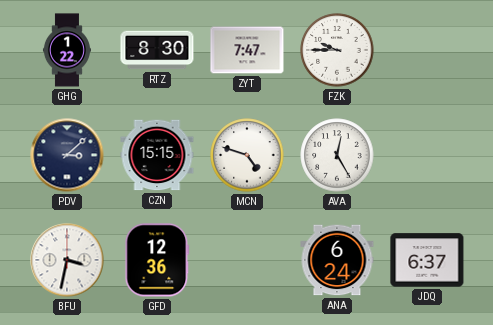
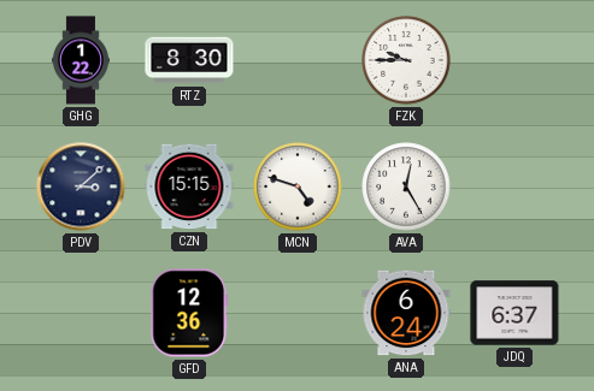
ZYT: 7:47 -> none
BFU: 3:32 -> none
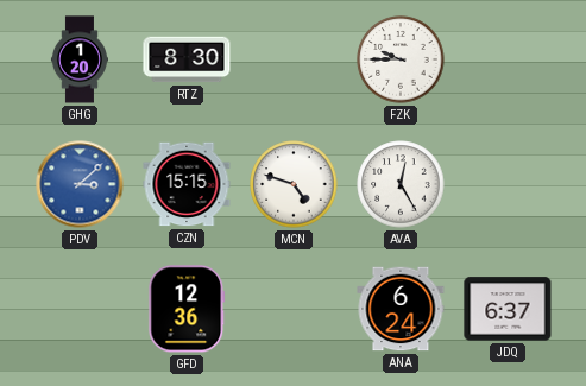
GHG: 1:22 -> 1:20
PDV dial: navy -> blue
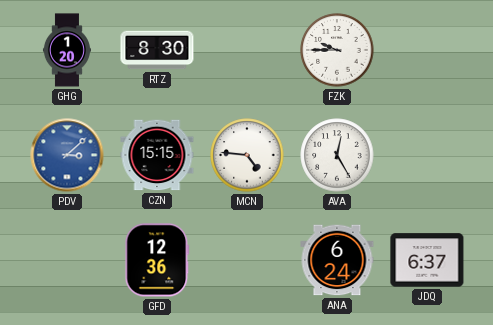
MCN: 4:48 -> 4:46
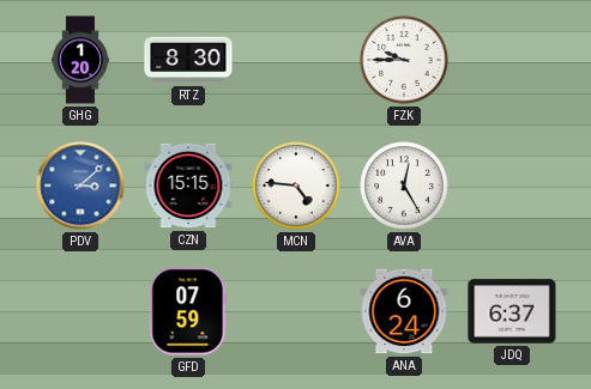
GFD: 12:36 -> 07:59
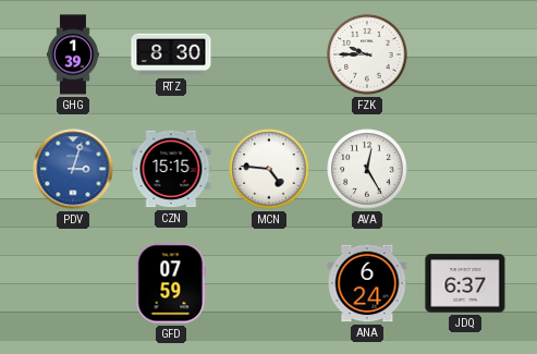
GHG: 1:20 -> 1:39
PDV: 3:08 -> 3:03
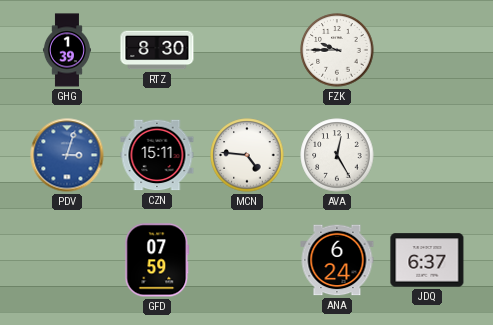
CZN: 15:15 -> 15:11
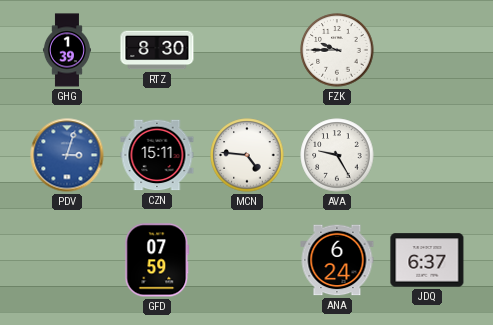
AVA: 12:25 -> 9:25
